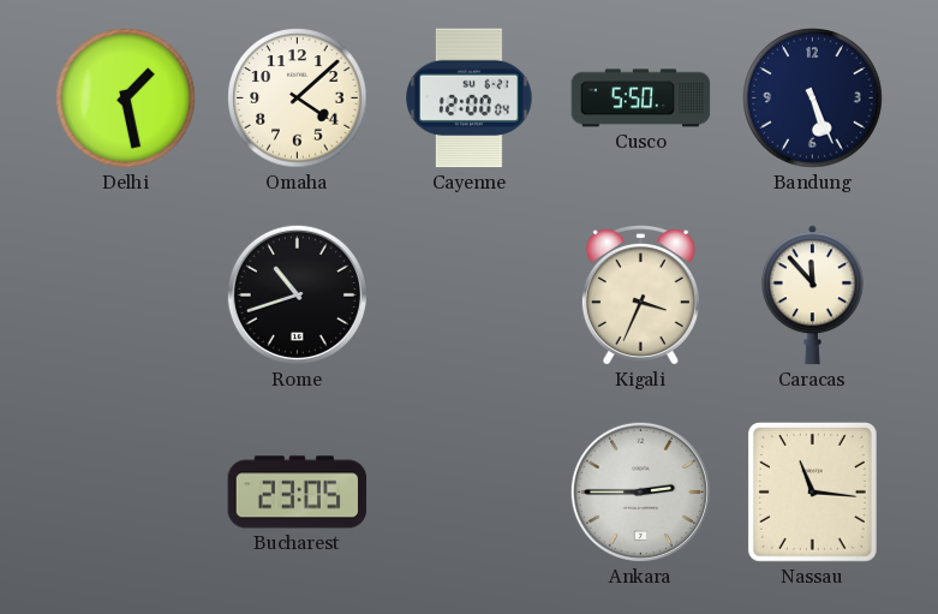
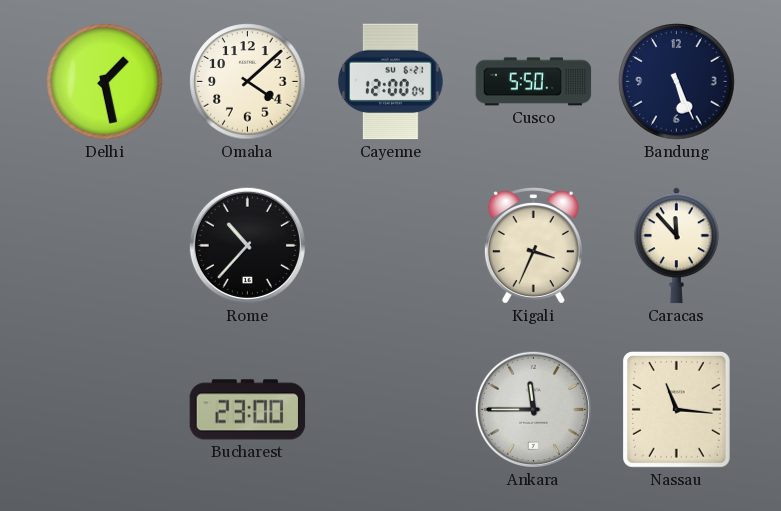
Rome: 10:42 -> 10:37
Bucharest: 23:05 -> 23:00
Ankara: 2:45 -> 11:45
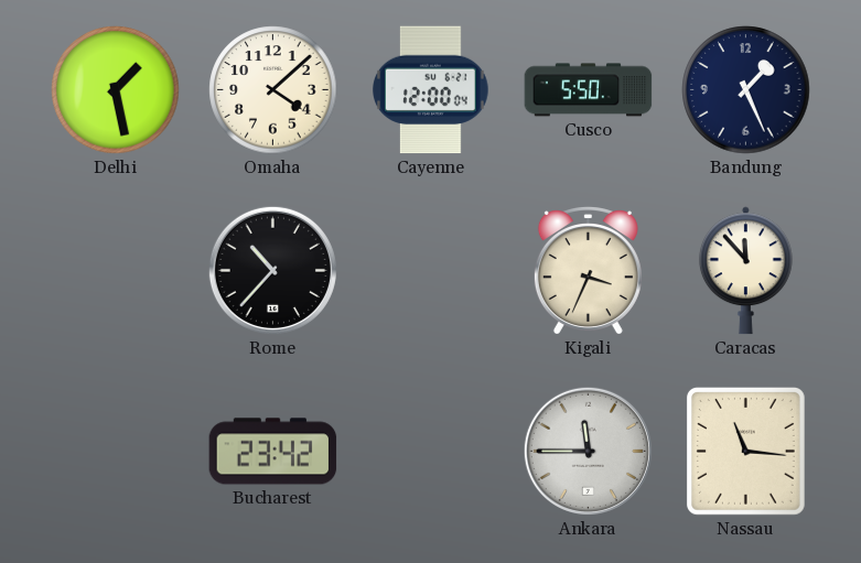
Bandung: 5:26 -> 1:26
Bucharest: 23:00 -> 23:42
